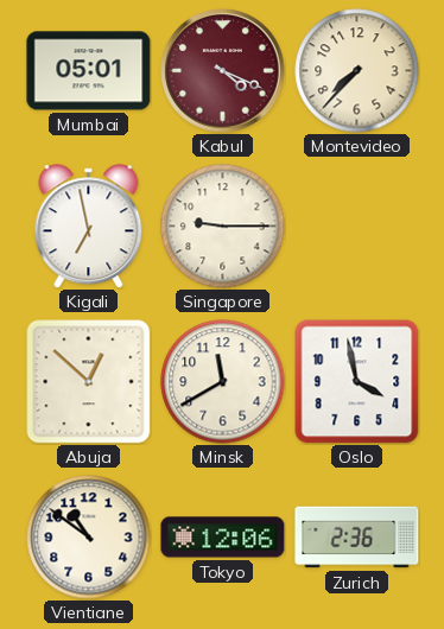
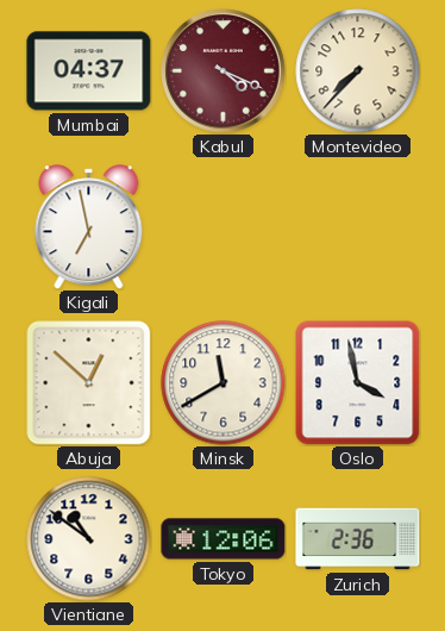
Mumbai: 05:01 -> 04:37
Singapore: 9:15 -> none
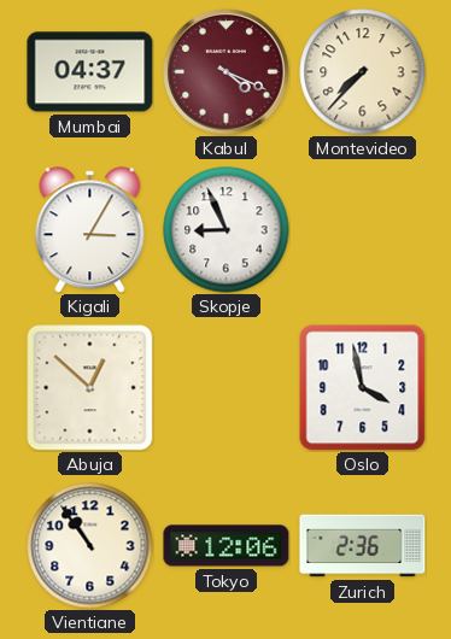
Kigali: 6:58 -> 3:05
Skopje: none -> 8:56
Minsk: 11:40 -> none
Vientiane: 10:51 -> 10:54
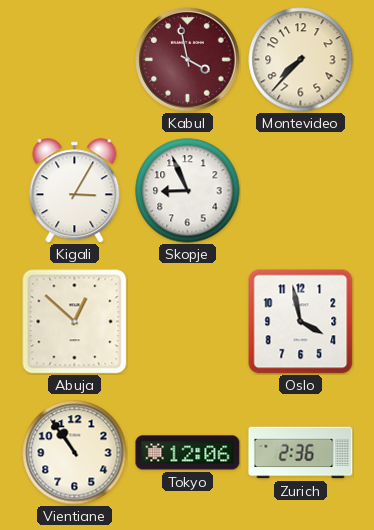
Mumbai: 04:37 -> none
Kabul: 4:19 -> 3:58
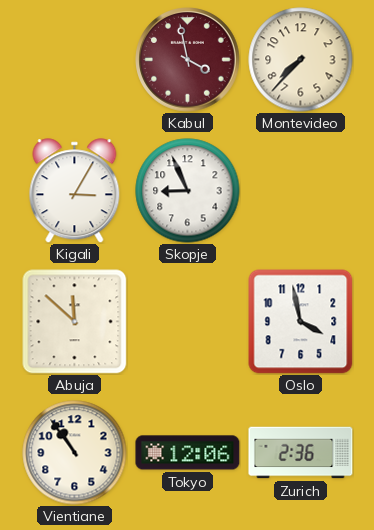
Abuja: 12:52 -> 11:52
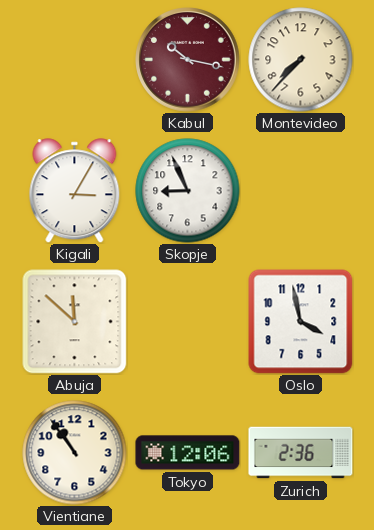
Kabul: 3:58 -> 10:17
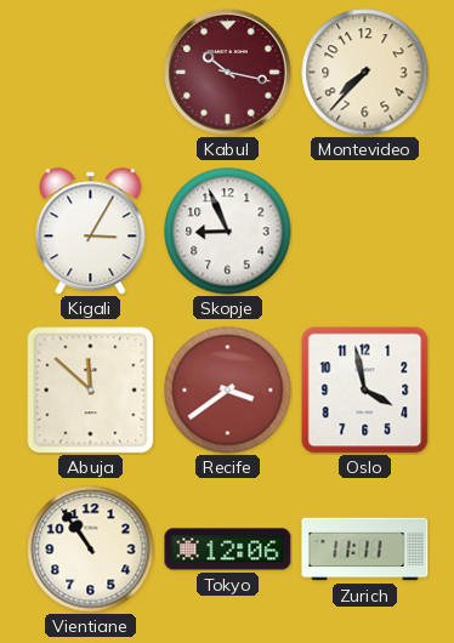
Recife: none -> 3:39
Zurich: 2:36 -> 11:11
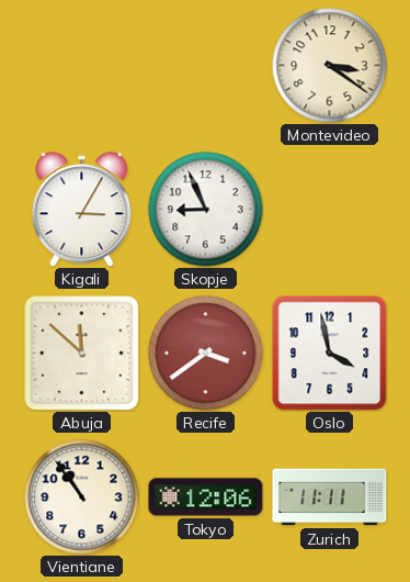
Kabul: 10:17 -> none
Montevideo: 7:37 -> 3:21
